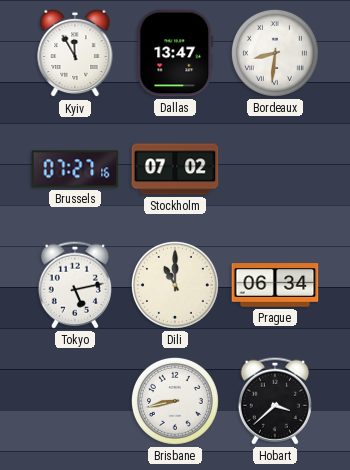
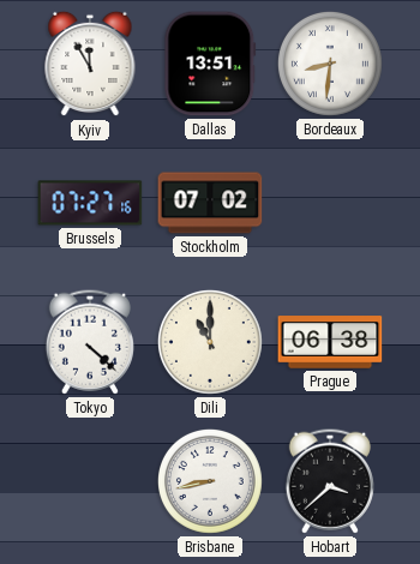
Dallas: 13:47 -> 13:51
Tokyo: 5:13 -> 4:22
Prague: 06:34 -> 06:38
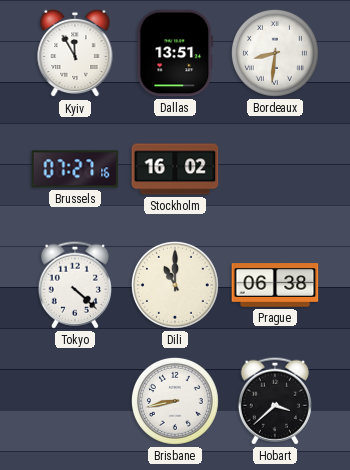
Stockholm: 07:02 -> 16:02
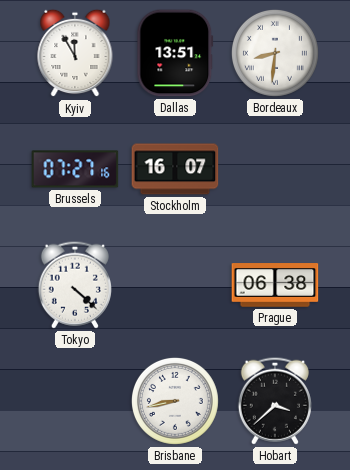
Stockholm: 16:02 -> 16:07
Dili: 11:00 -> none
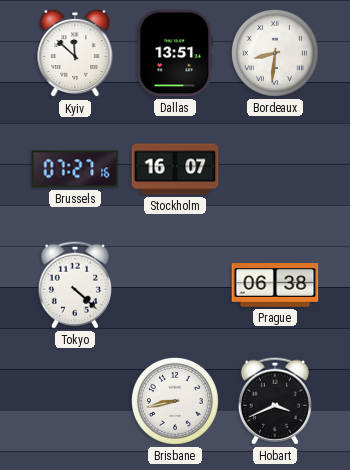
Kyiv: 11:55 -> 11:52
Hobart: 3:38 -> 3:41
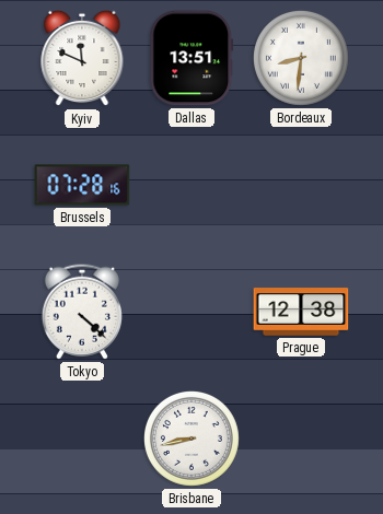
Kyiv: 11:52 -> 11:49
Brussels: 07:27 -> 07:28
Stockholm: 16:07 -> none
Prague: 06:38 -> 12:38
Hobart: 3:41 -> none
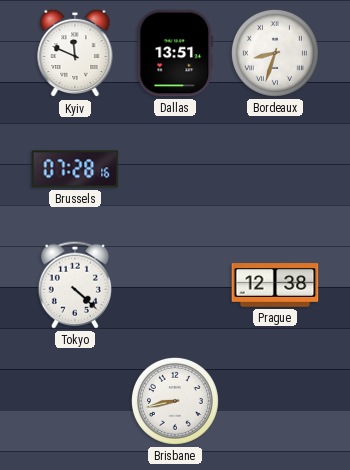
Bordeaux: 8:31 -> 8:33
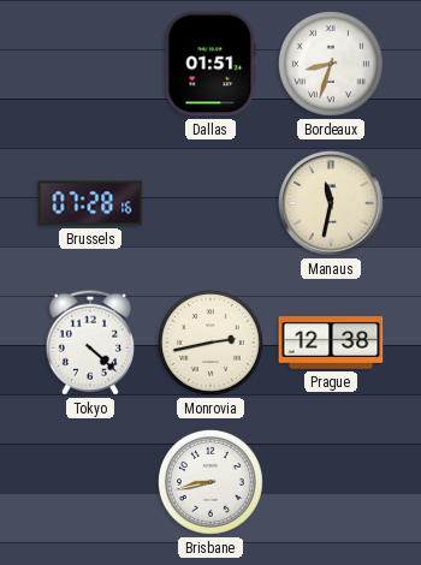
Kyiv: 11:49 -> none
Dallas: 13:51 -> 01:51
Manaus: none -> 11:32
Monrovia: none -> 2:43
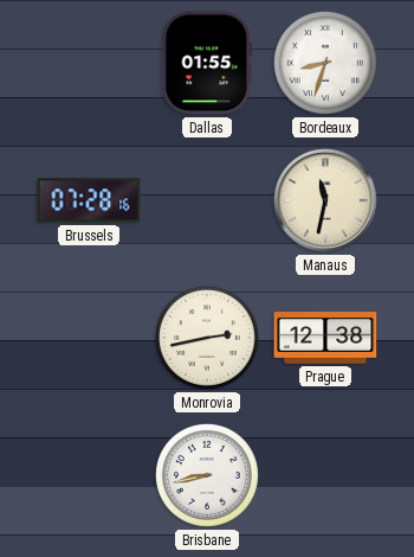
Dallas: 01:51 -> 01:55
Tokyo: 4:22 -> none
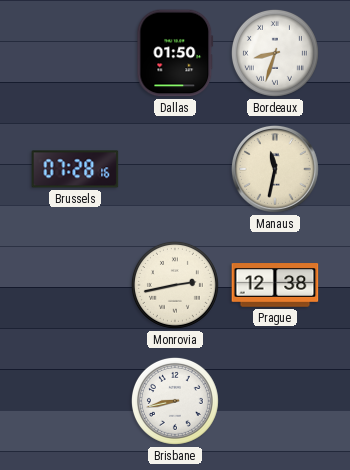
Dallas: 01:55 -> 01:50
